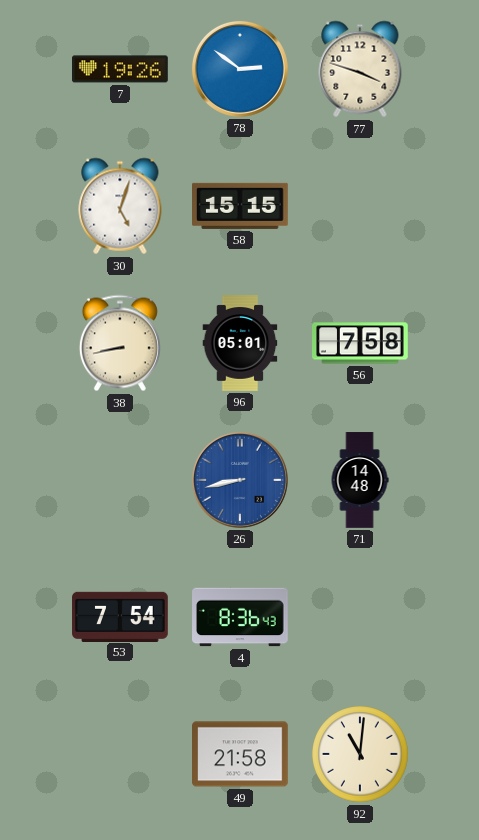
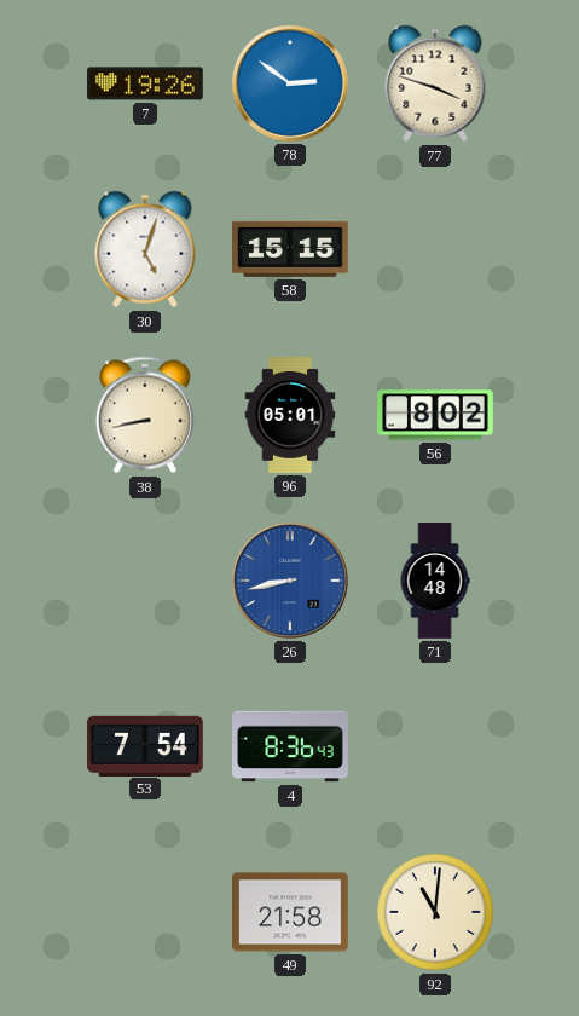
56: 7:58 -> 8:02
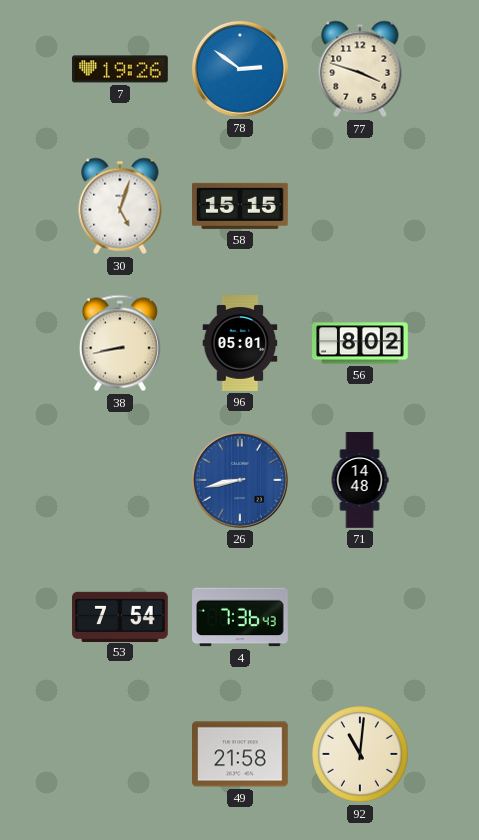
4: 8:36 -> 7:36
